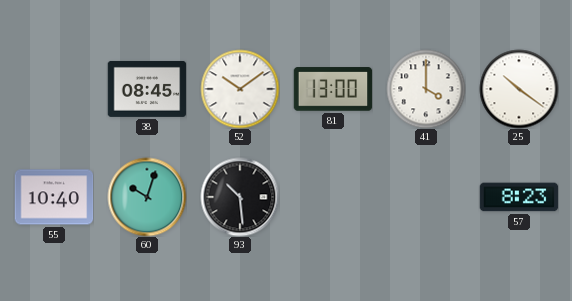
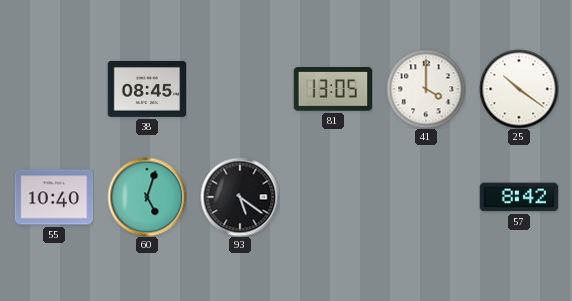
52: 10:09 -> none
81: 13:00 -> 13:05
60: 10:03 -> 5:03
93: 10:29 -> 5:21
57: 8:23 -> 8:42
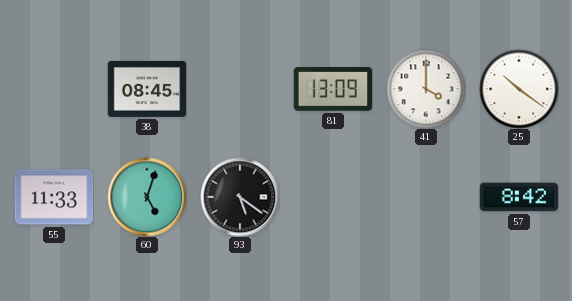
81: 13:05 -> 13:09
55: 10:40 -> 11:33
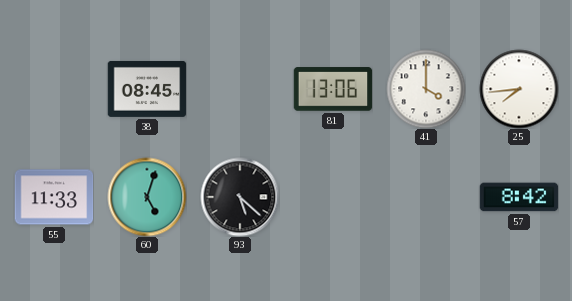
81: 13:09 -> 13:06
25: 10:21 -> 7:44
93: 5:21 -> 5:22
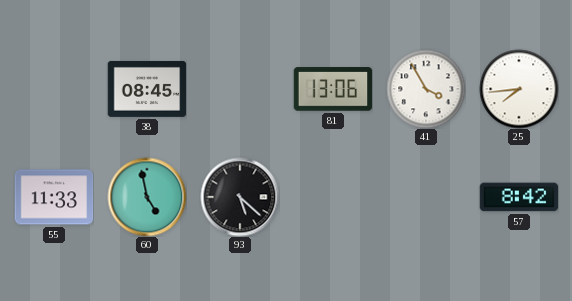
41: 4:00 -> 3:55
60: 5:03 -> 4:58
